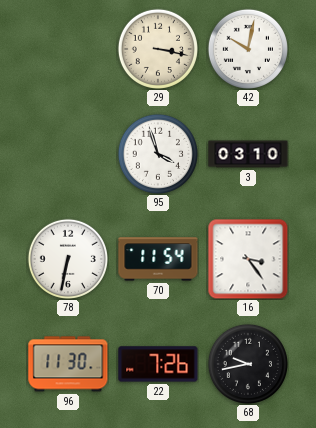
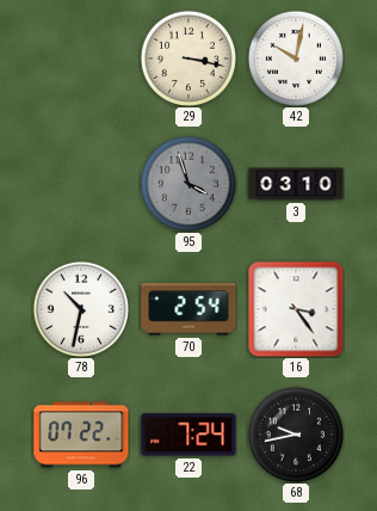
95 dial: white -> grey
78: 6:32 -> 10:32
70: 11:54 -> 2:54
96: 11:30 -> 07:22
22: 7:26 -> 7:24
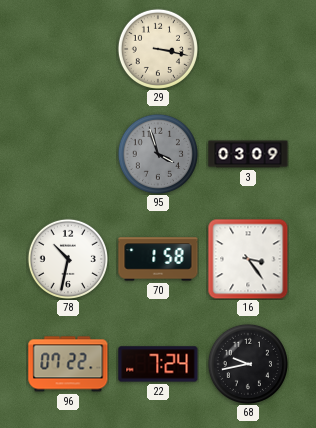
42: 10:02 -> none
3: 03:10 -> 03:09
70: 2:54 -> 1:58
